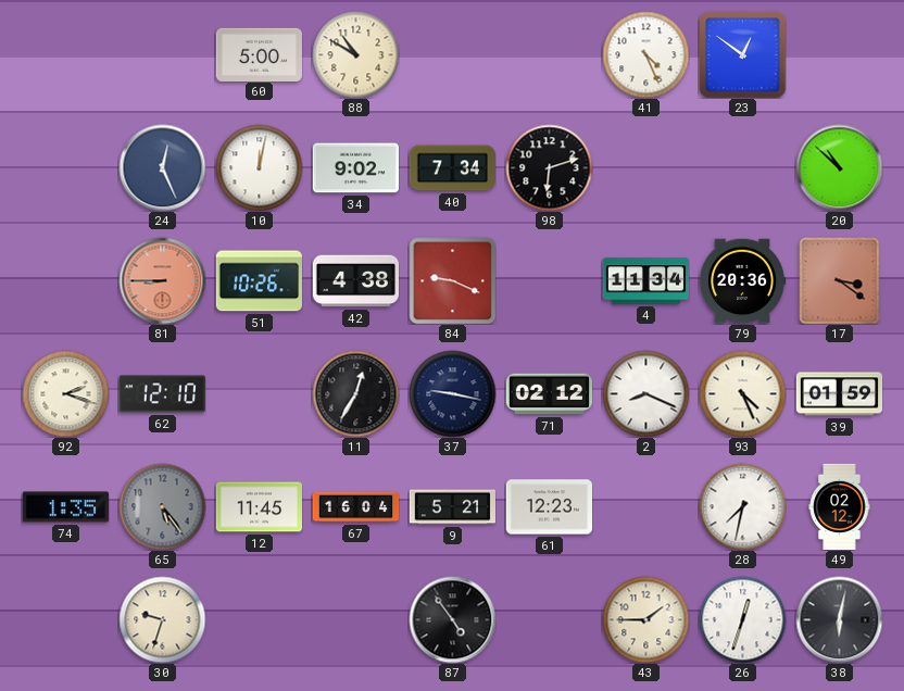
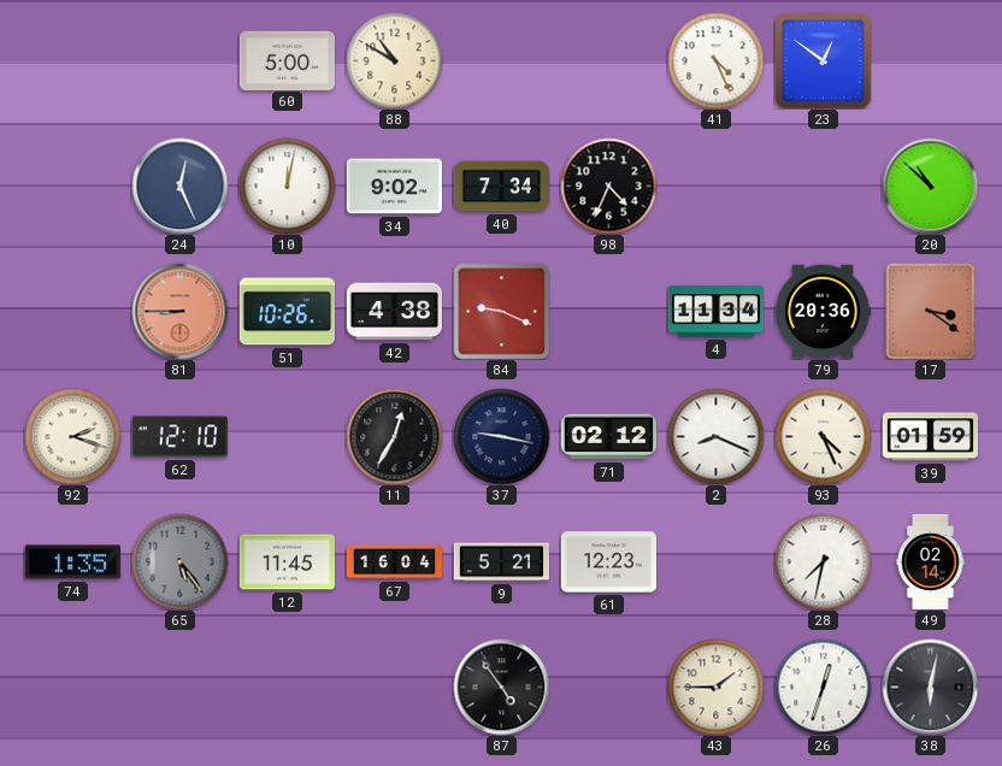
98: 6:12 -> 4:34
49: 02:12 -> 02:14
30: 9:33 -> none
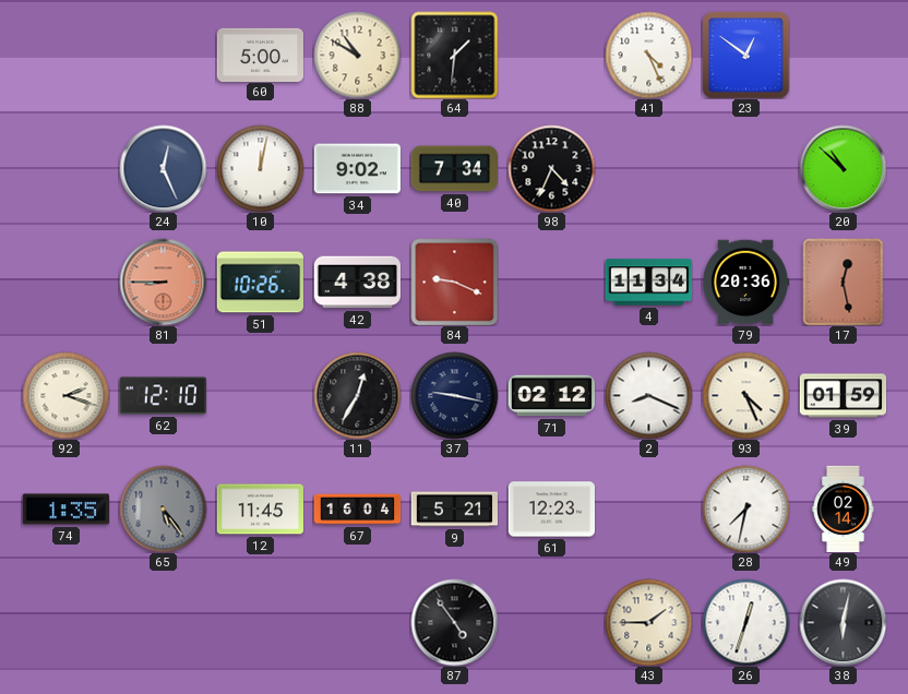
64: none -> 1:31
17: 3:21 -> 12:28
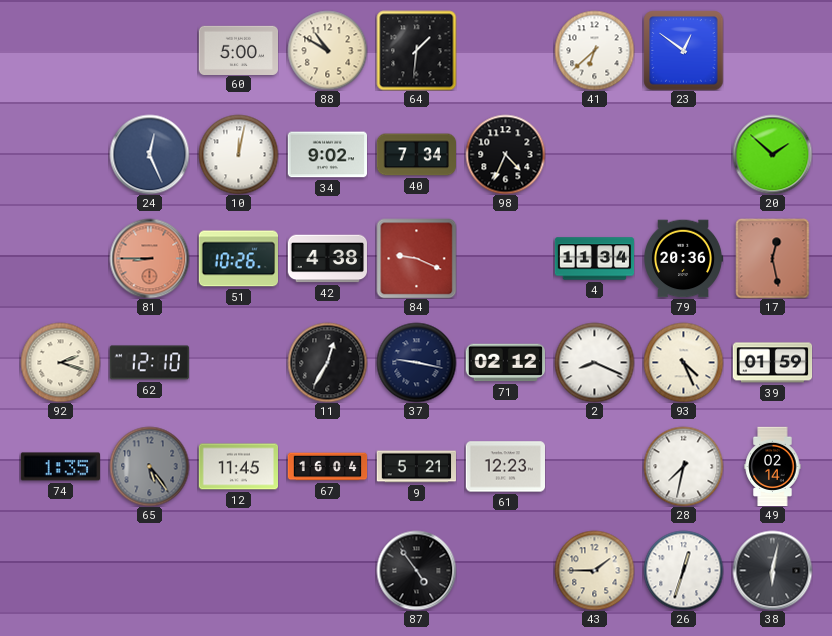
41: 4:26 -> 6:38
20: 10:52 -> 1:52
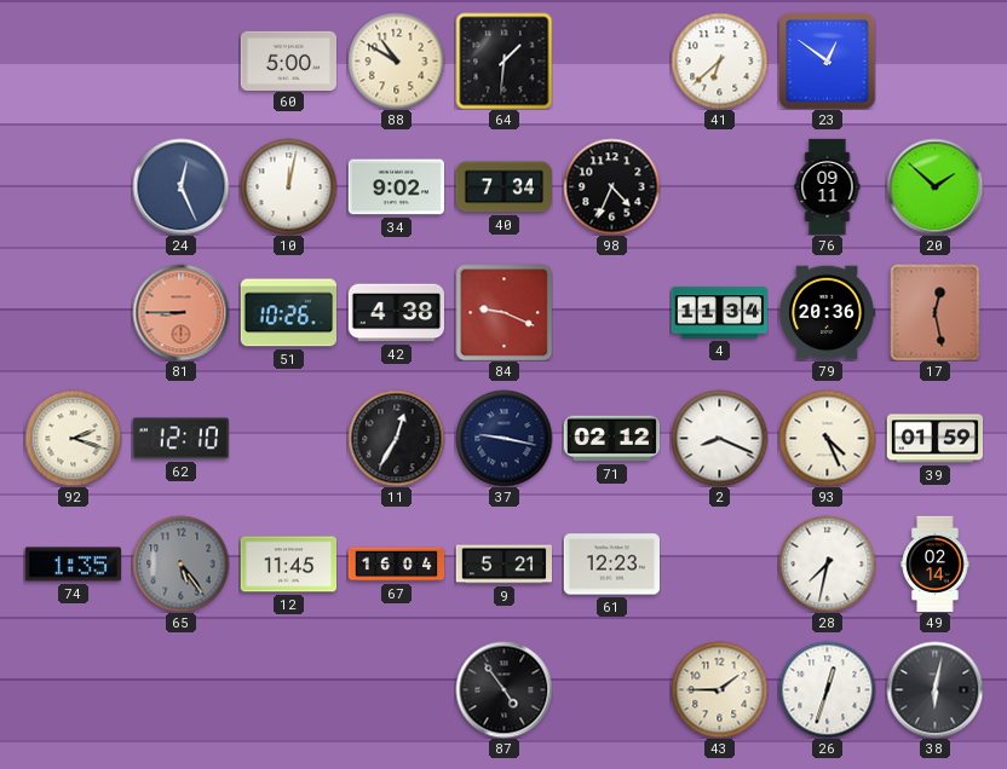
76: none -> 09:11
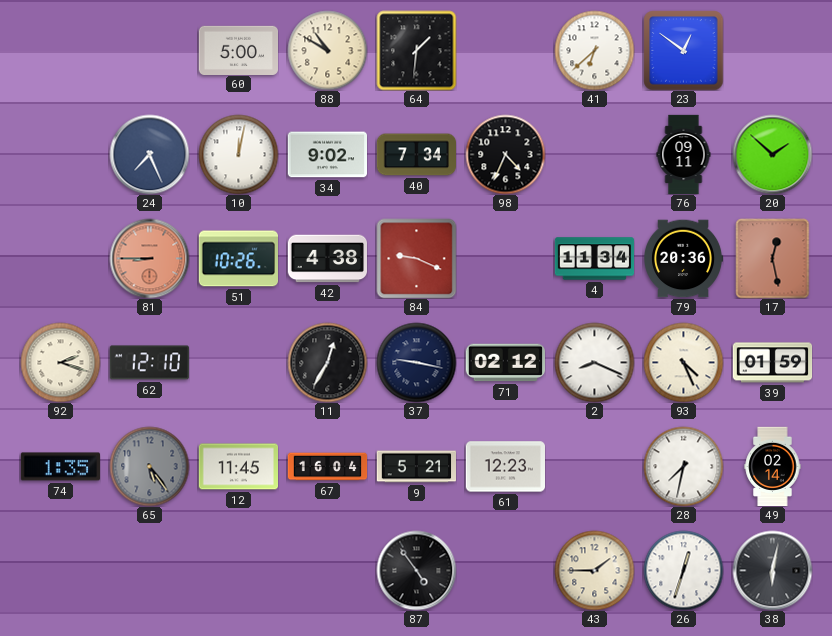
24: 12:26 -> 7:26
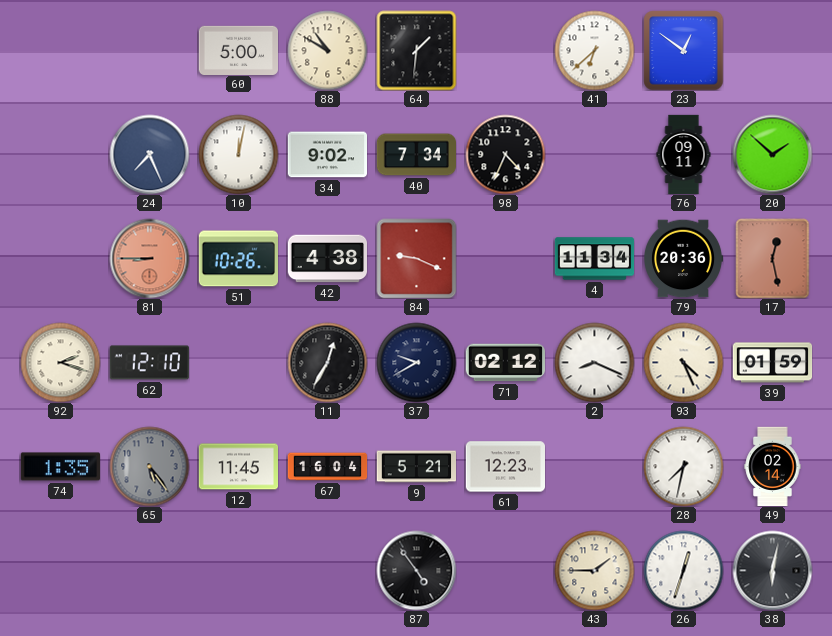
37: 9:17 -> 9:40
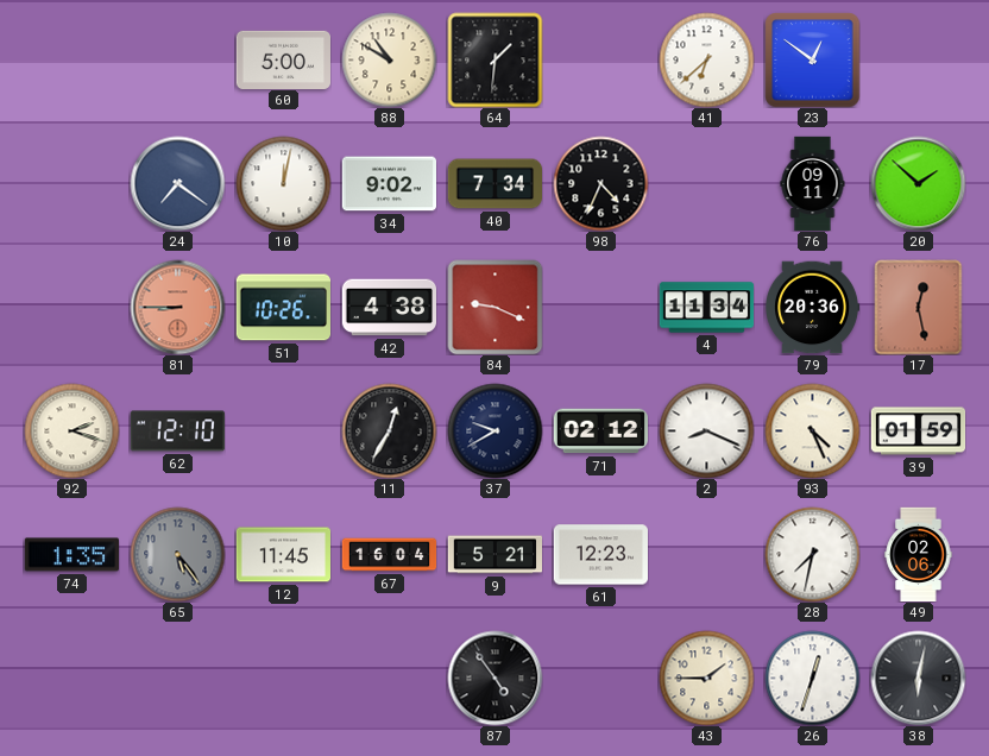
24: 7:26 -> 7:21
49: 02:14 -> 02:06
